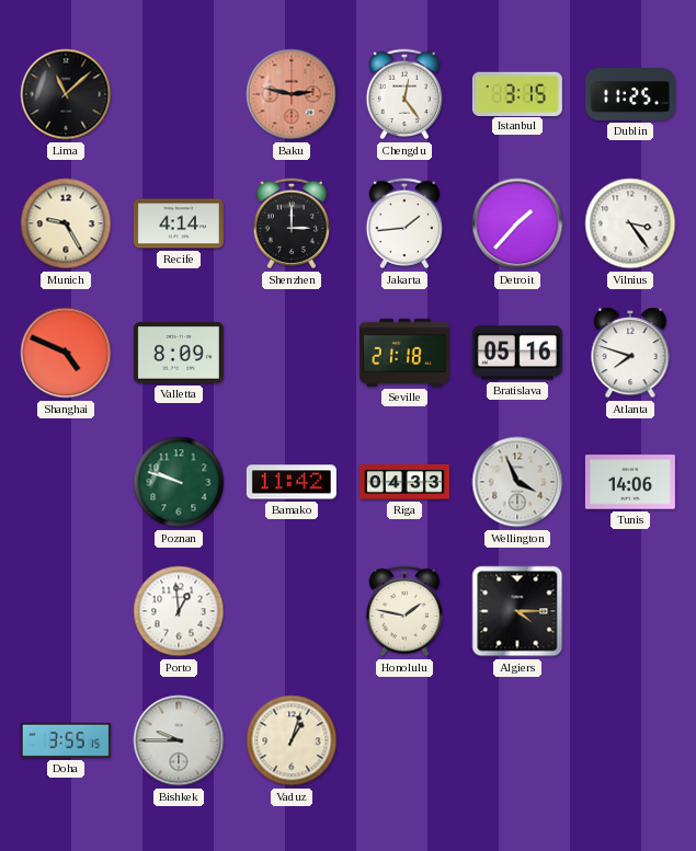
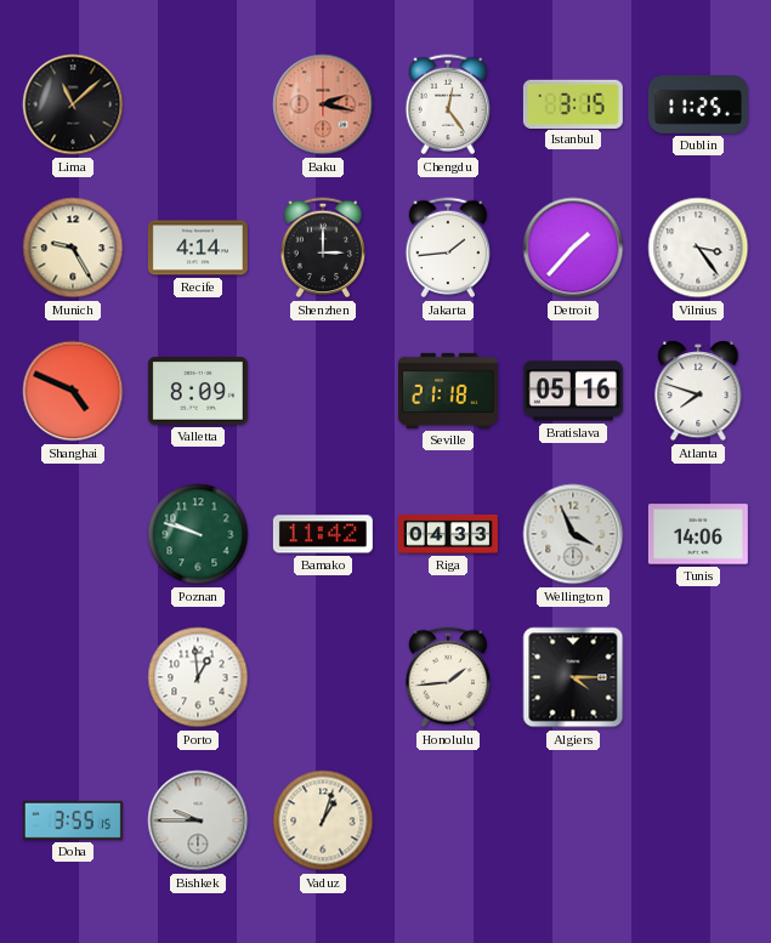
Baku: 2:47 -> 2:17
Honolulu: 1:47 -> 1:44
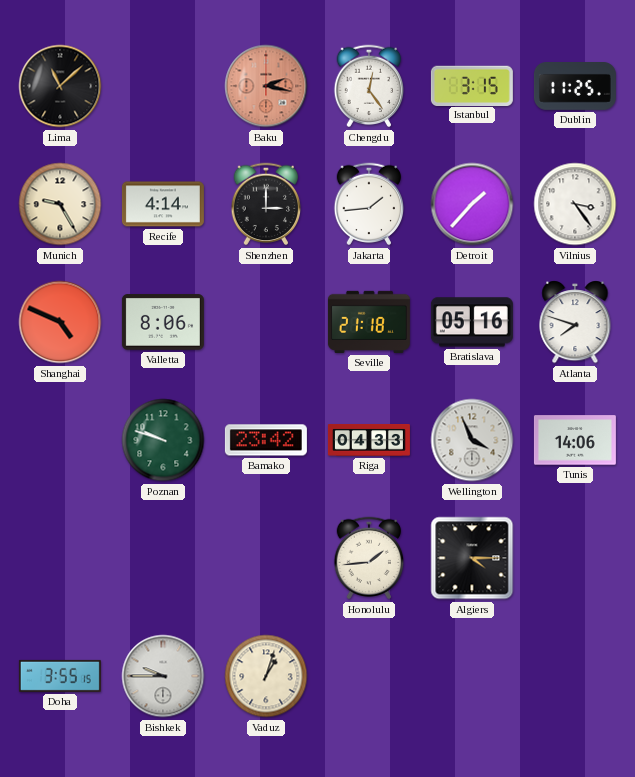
Valletta: 8:09 -> 8:06
Bamako: 11:42 -> 23:42
Porto: 12:59 -> none
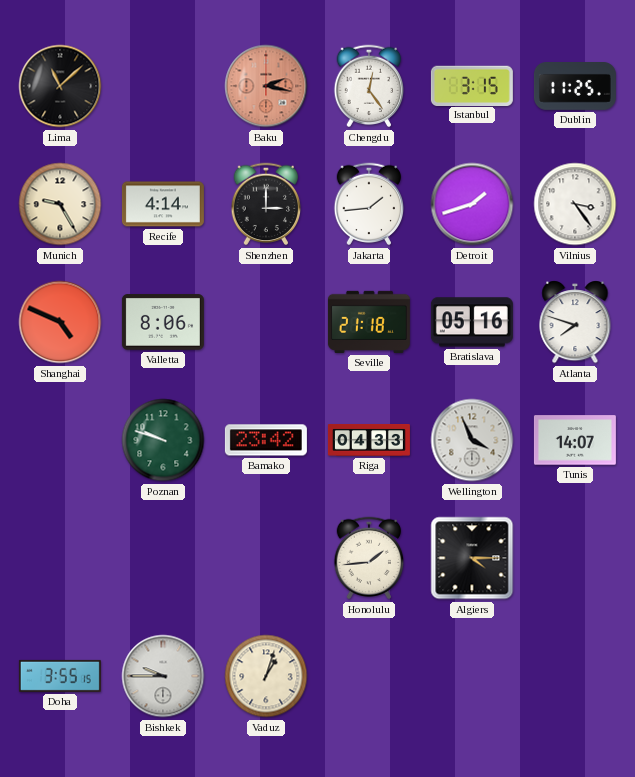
Detroit: 1:37 -> 1:42
Tunis: 14:06 -> 14:07
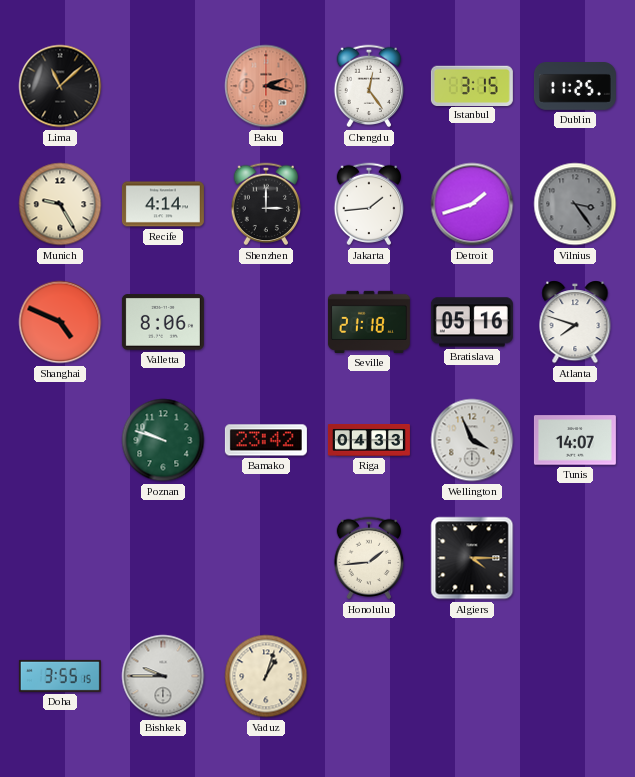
Vilnius dial: white -> grey
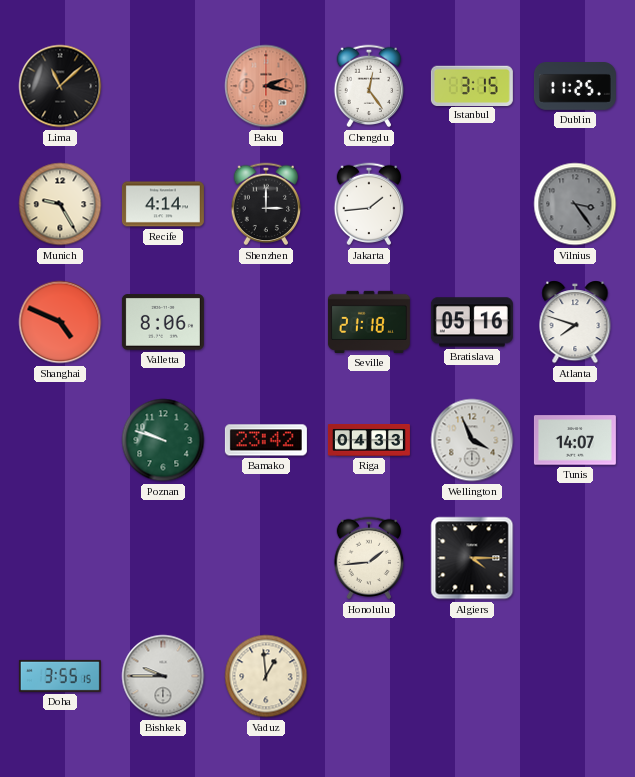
Detroit: 1:42 -> none
Vaduz: 1:03 -> 12:59
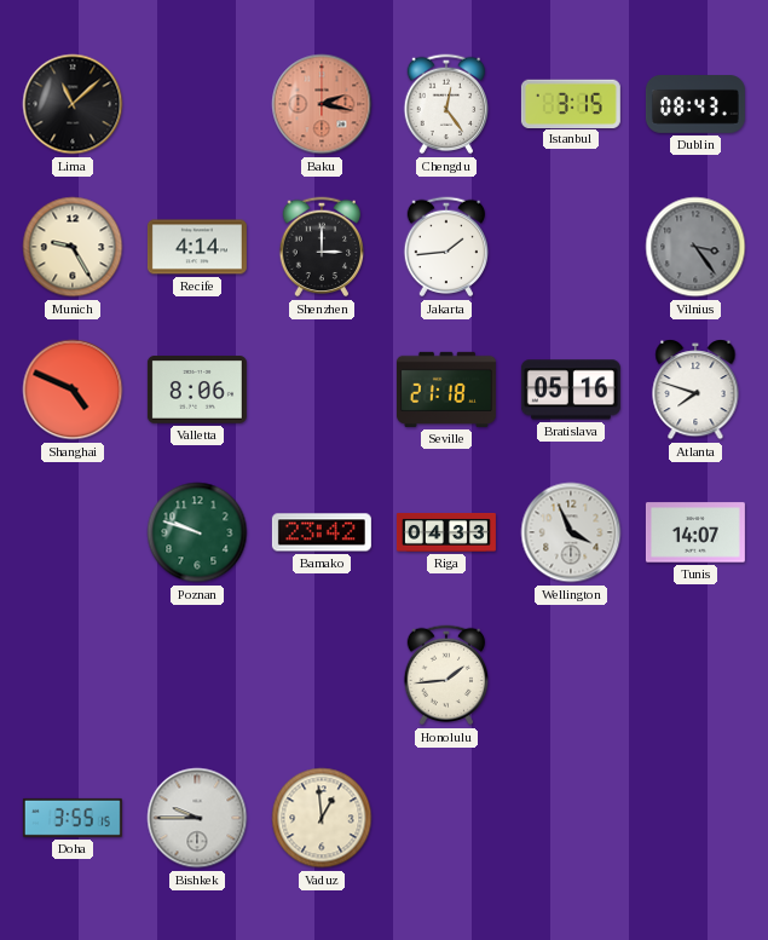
Dublin: 11:25 -> 08:43
Algiers: 4:15 -> none
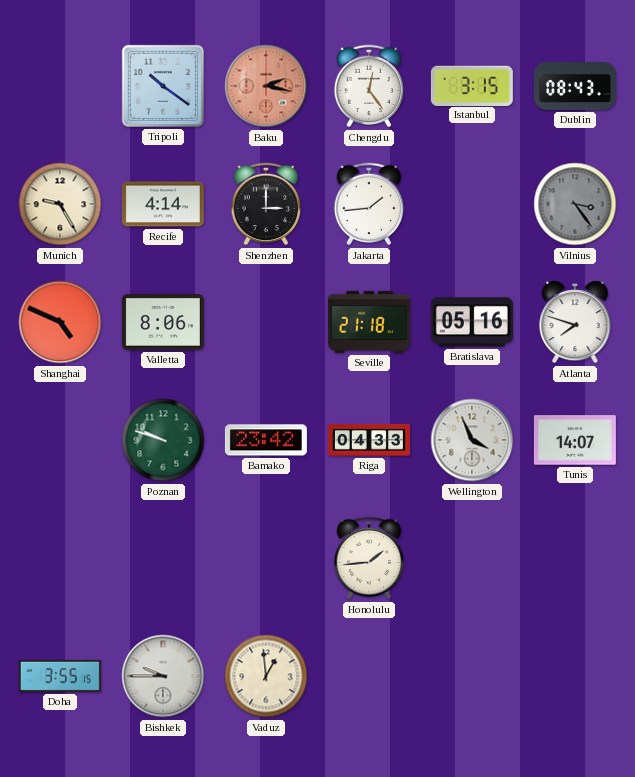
Lima: 11:08 -> none
Tripoli: none -> 10:21
